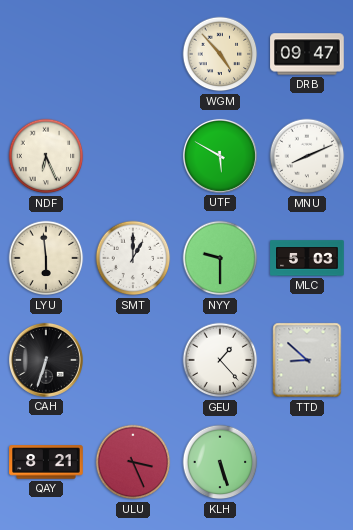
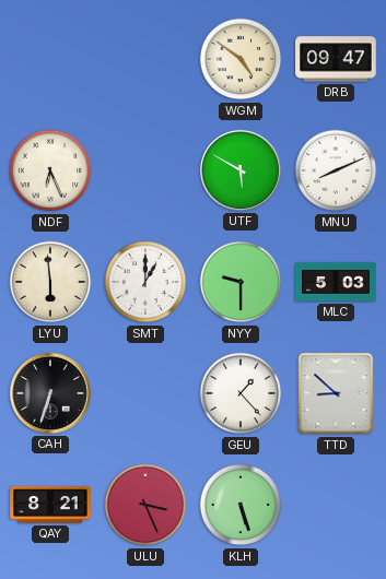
WGM: 4:53 -> 4:51
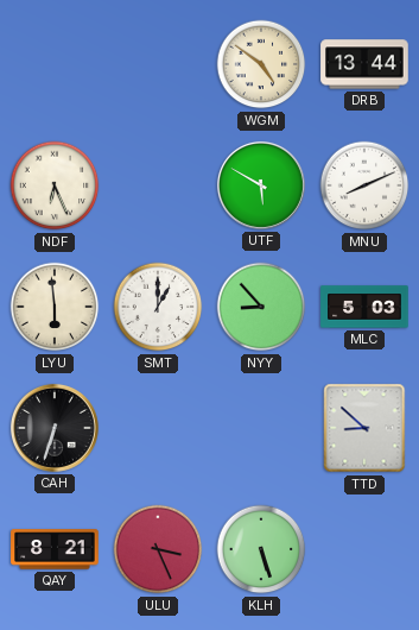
DRB: 09:47 -> 13:44
NYY: 9:30 -> 8:53
GEU: 1:23 -> none
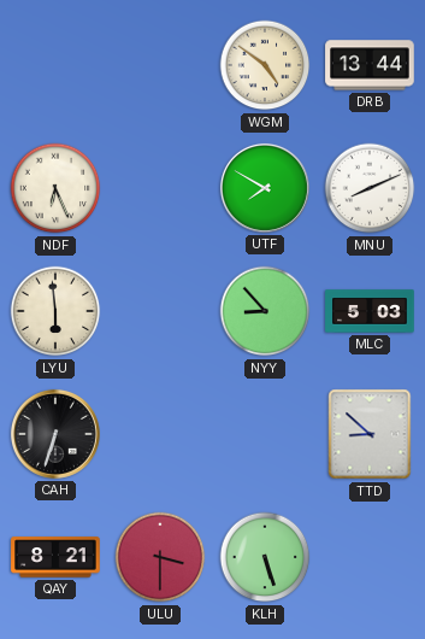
UTF: 5:50 -> 7:50
SMT: 1:00 -> none
ULU: 3:26 -> 3:30
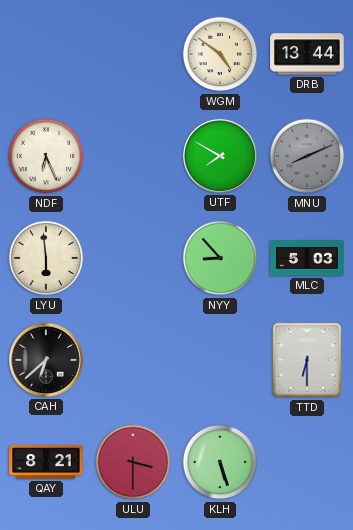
MNU dial: white -> grey
CAH: 6:33 -> 6:38
TTD: 8:52 -> 6:30
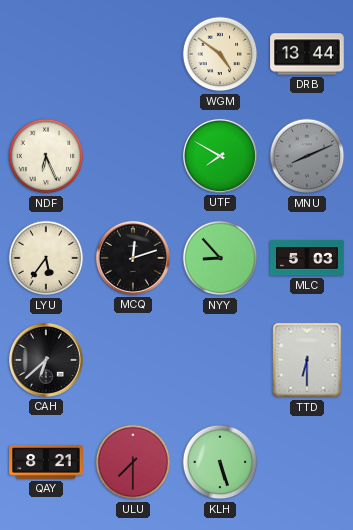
LYU: 5:59 -> 5:36
MCQ: none -> 12:12
ULU: 3:30 -> 7:30
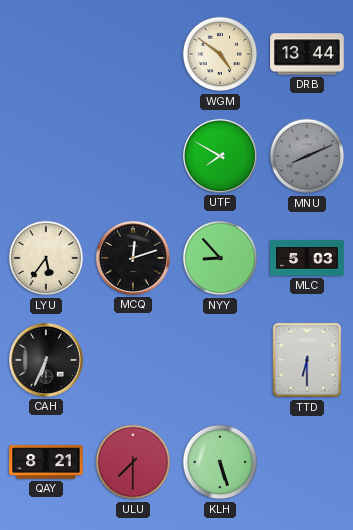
NDF: 6:26 -> none
CAH: 6:38 -> 6:34
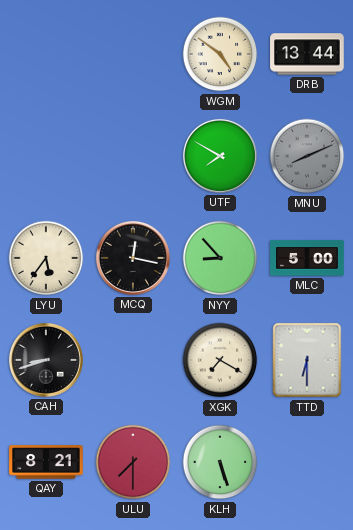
MCQ: 12:12 -> 12:17
MLC: 5:03 -> 5:00
CAH: 6:34 -> 8:42
XGK: none -> 7:20
